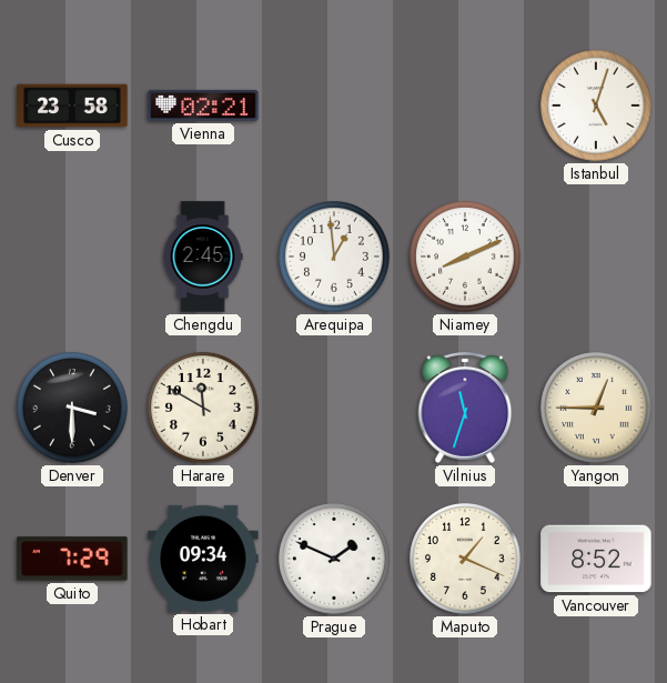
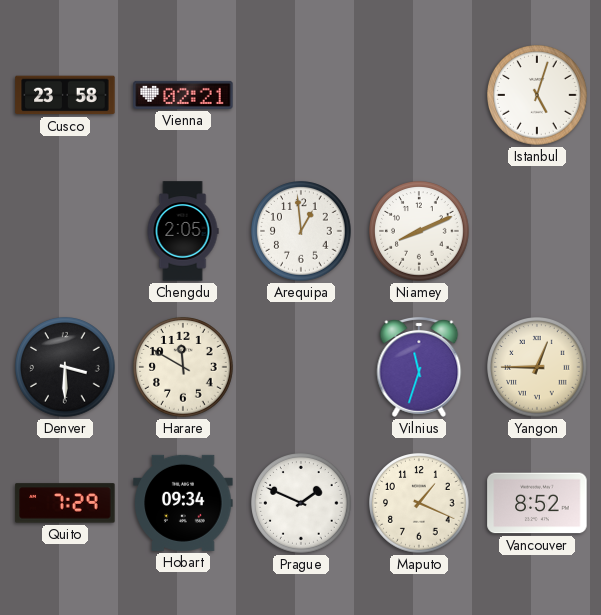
Chengdu: 2:45 -> 2:05
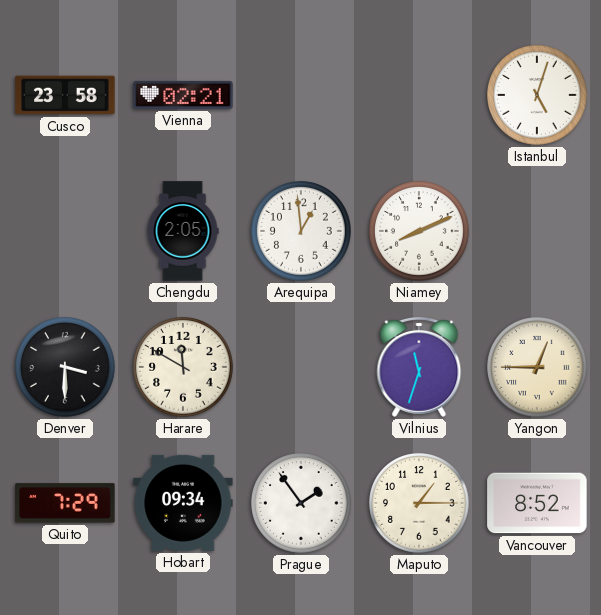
Prague: 1:49 -> 1:54
Maputo: 1:19 -> 1:15
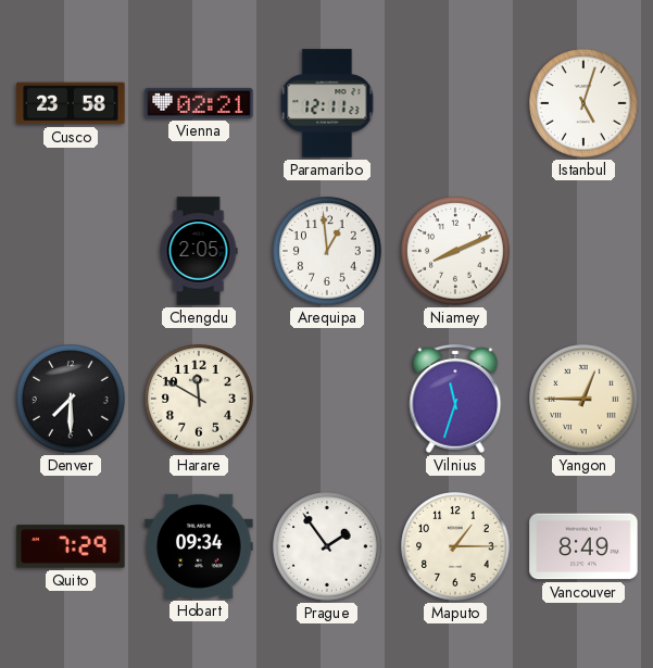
Paramaribo: none -> 12:11
Denver: 3:30 -> 7:30
Vancouver: 8:52 -> 8:49
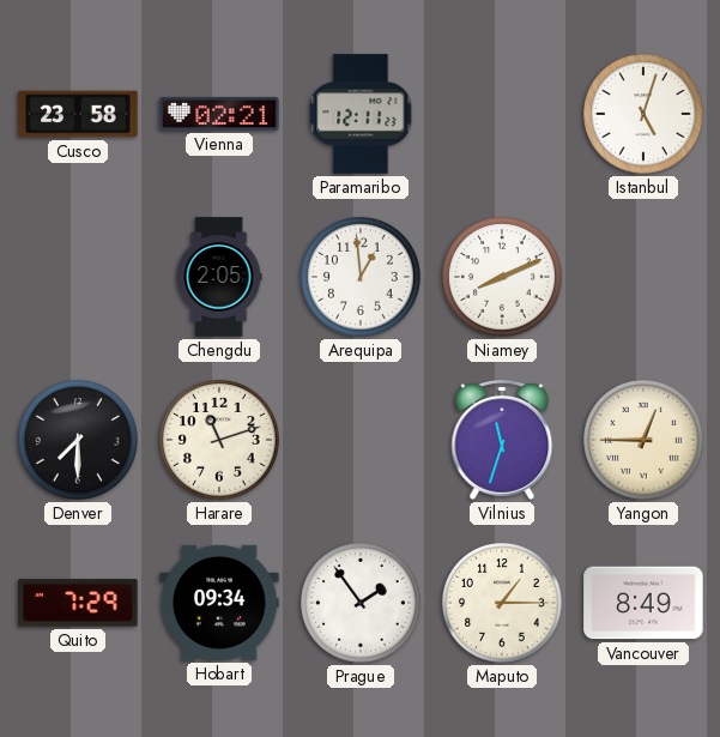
Harare: 11:50 -> 11:12
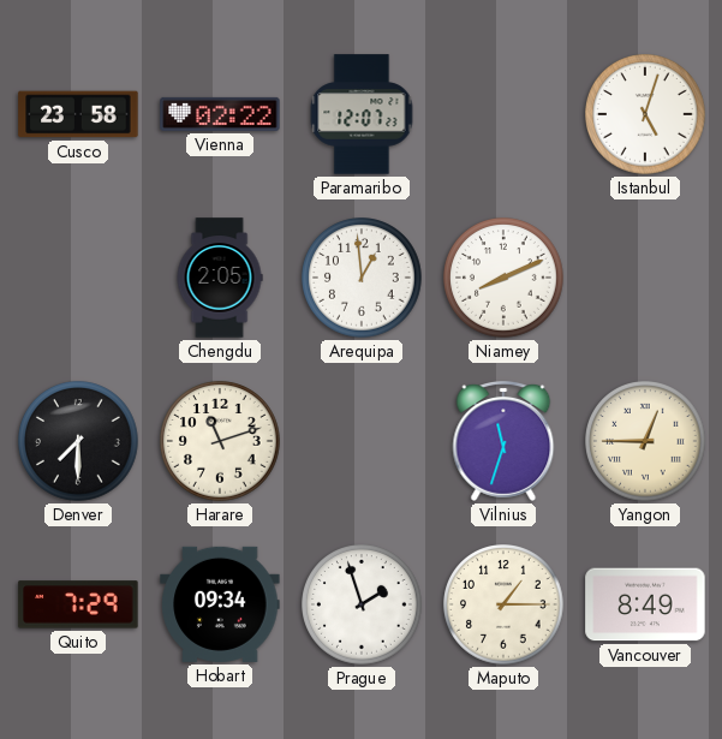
Vienna: 02:21 -> 02:22
Paramaribo: 12:11 -> 12:07
Prague: 1:54 -> 1:57
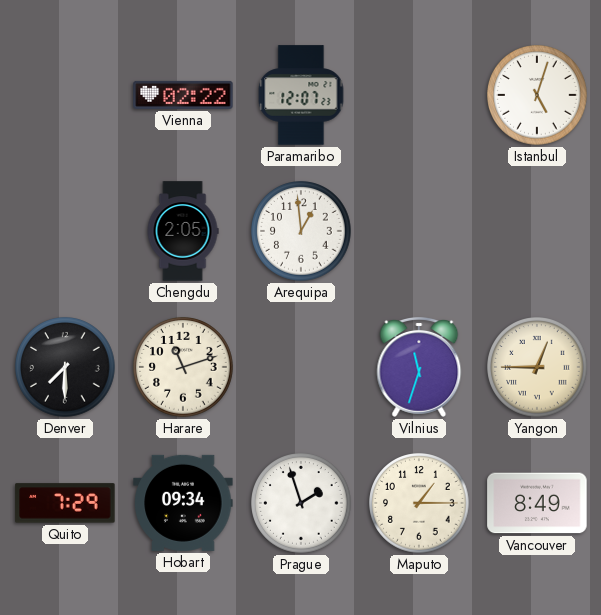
Cusco: 23:58 -> none
Niamey: 8:11 -> none
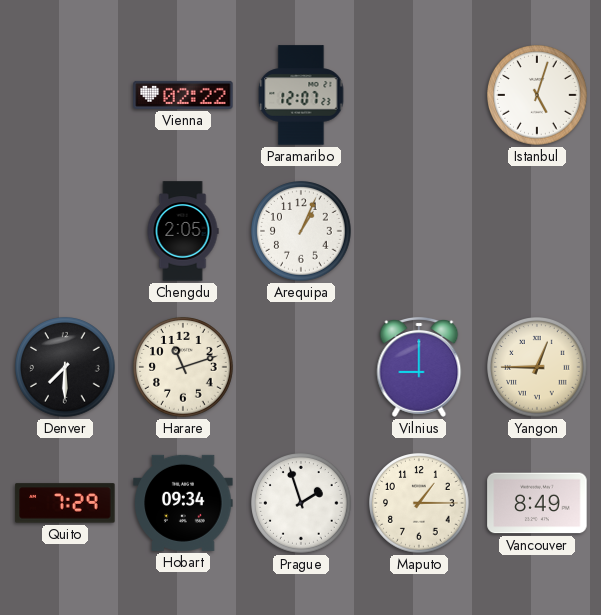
Arequipa: 12:59 -> 1:04
Vilnius: 11:33 -> 9:00
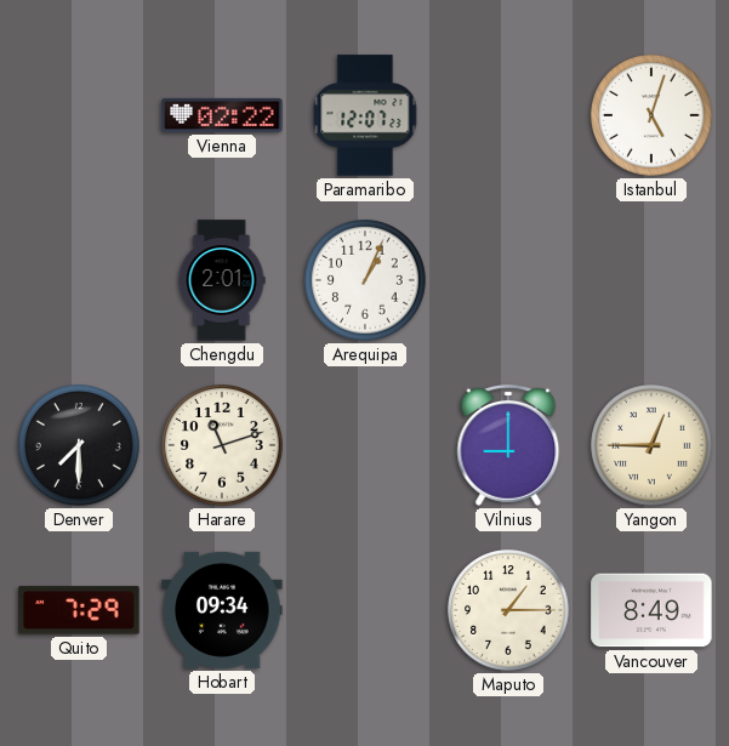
Chengdu: 2:05 -> 2:01
Prague: 1:57 -> none
